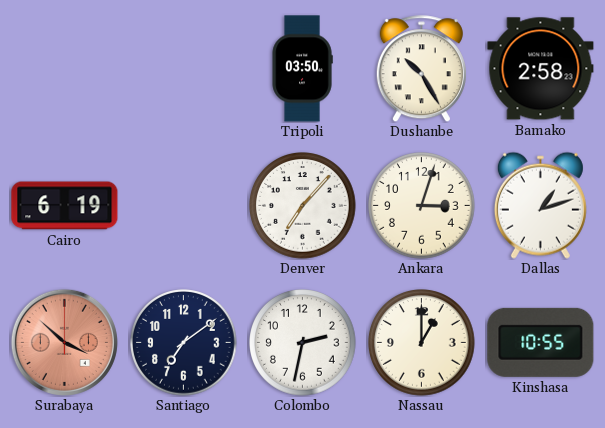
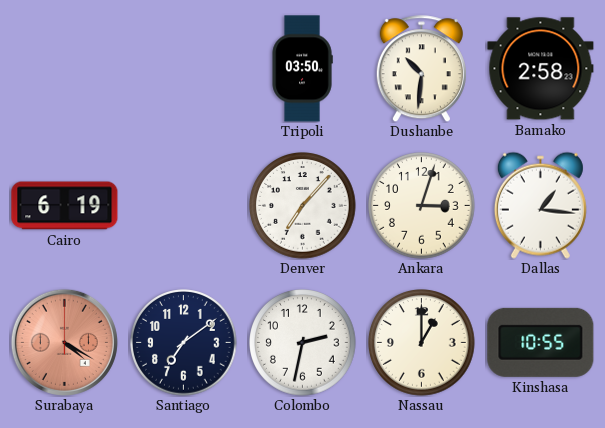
Dushanbe: 10:25 -> 10:31
Dallas: 1:12 -> 1:16
Surabaya: 3:52 -> 4:20
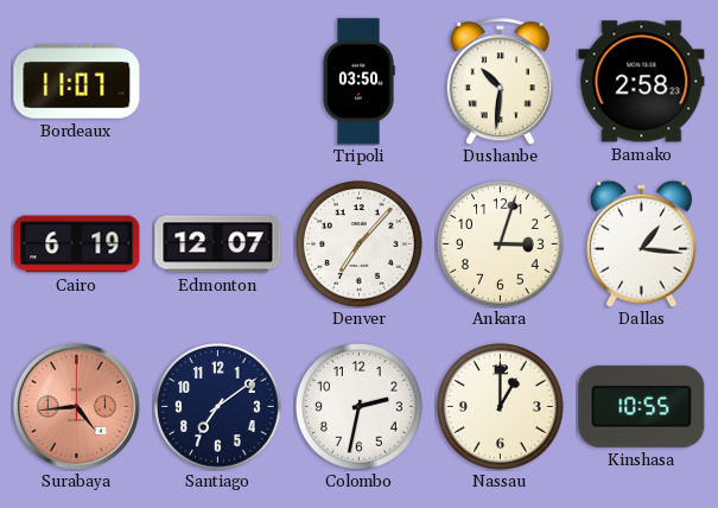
Bordeaux: none -> 11:07
Edmonton: none -> 12:07
Surabaya: 4:20 -> 4:44
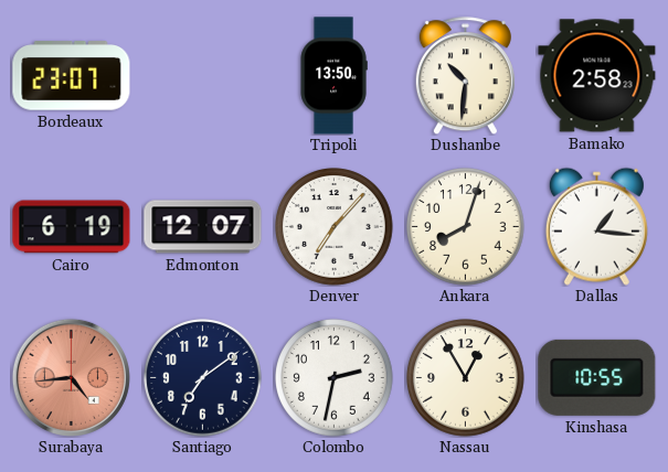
Bordeaux: 11:07 -> 23:07
Tripoli: 03:50 -> 13:50
Ankara: 3:03 -> 8:03
Nassau: 1:00 -> 12:55
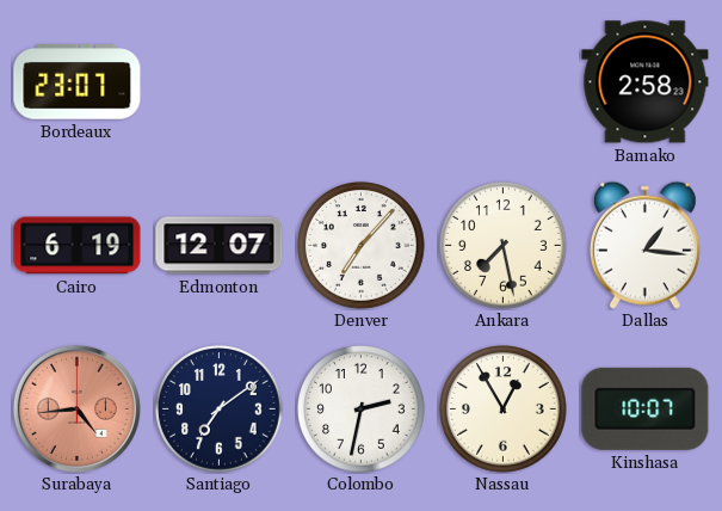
Tripoli: 13:50 -> none
Dushanbe: 10:31 -> none
Ankara: 8:03 -> 7:28
Kinshasa: 10:55 -> 10:07
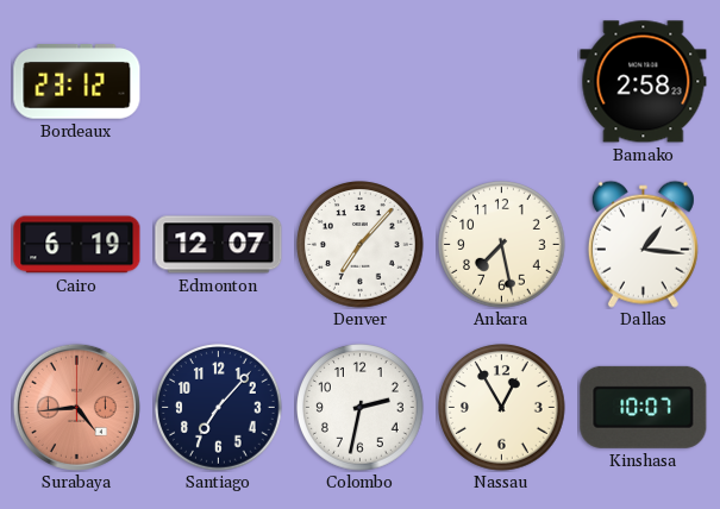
Bordeaux: 23:07 -> 23:12
Santiago: 7:09 -> 7:07
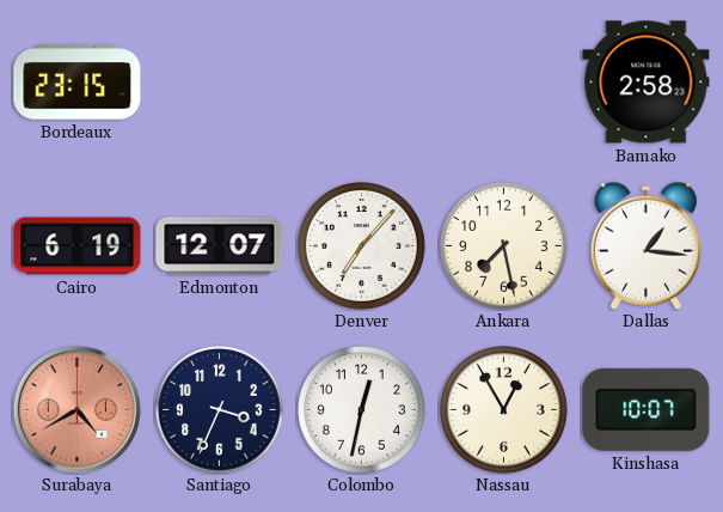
Bordeaux: 23:12 -> 23:15
Surabaya: 4:44 -> 4:40
Santiago: 7:07 -> 3:34
Colombo: 2:32 -> 12:32
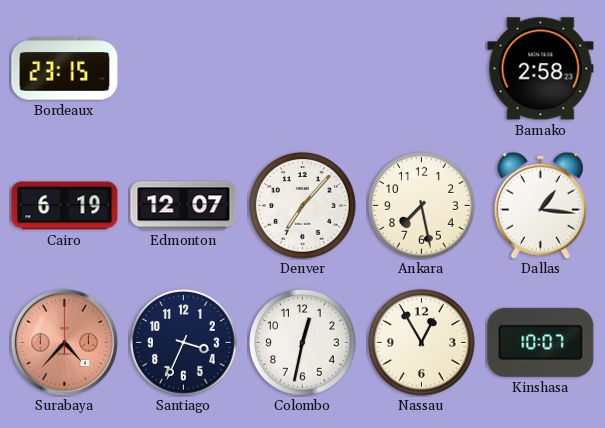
Surabaya: 4:40 -> 4:37
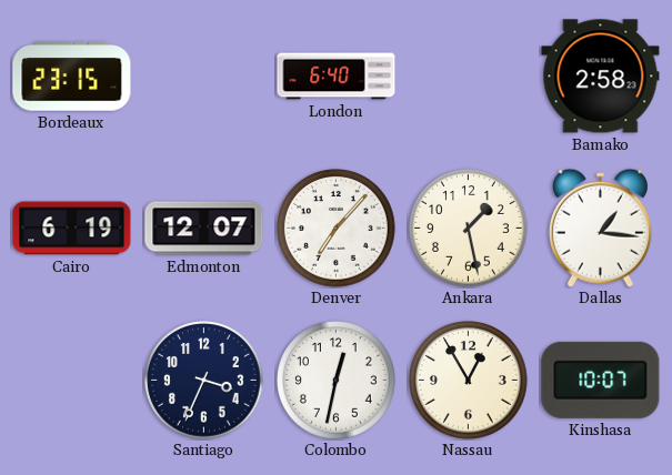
London: none -> 6:40
Ankara: 7:28 -> 1:28
Surabaya: 4:37 -> none
